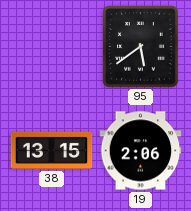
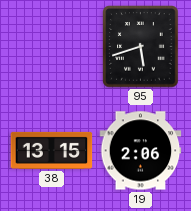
95: 5:39 -> 5:42
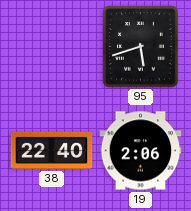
38: 13:15 -> 22:40
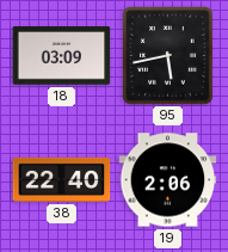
18: none -> 03:09
95: 5:42 -> 5:43
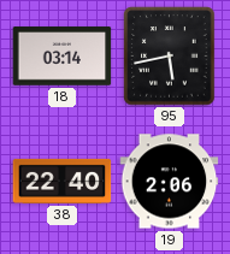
18: 03:09 -> 03:14
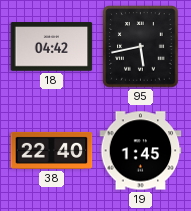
18: 03:14 -> 04:42
19: 2:06 -> 1:45
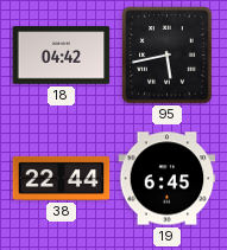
38: 22:40 -> 22:44
19: 1:45 -> 6:45
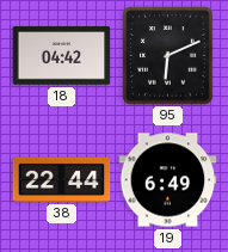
95: 5:43 -> 6:11
19: 6:45 -> 6:49
